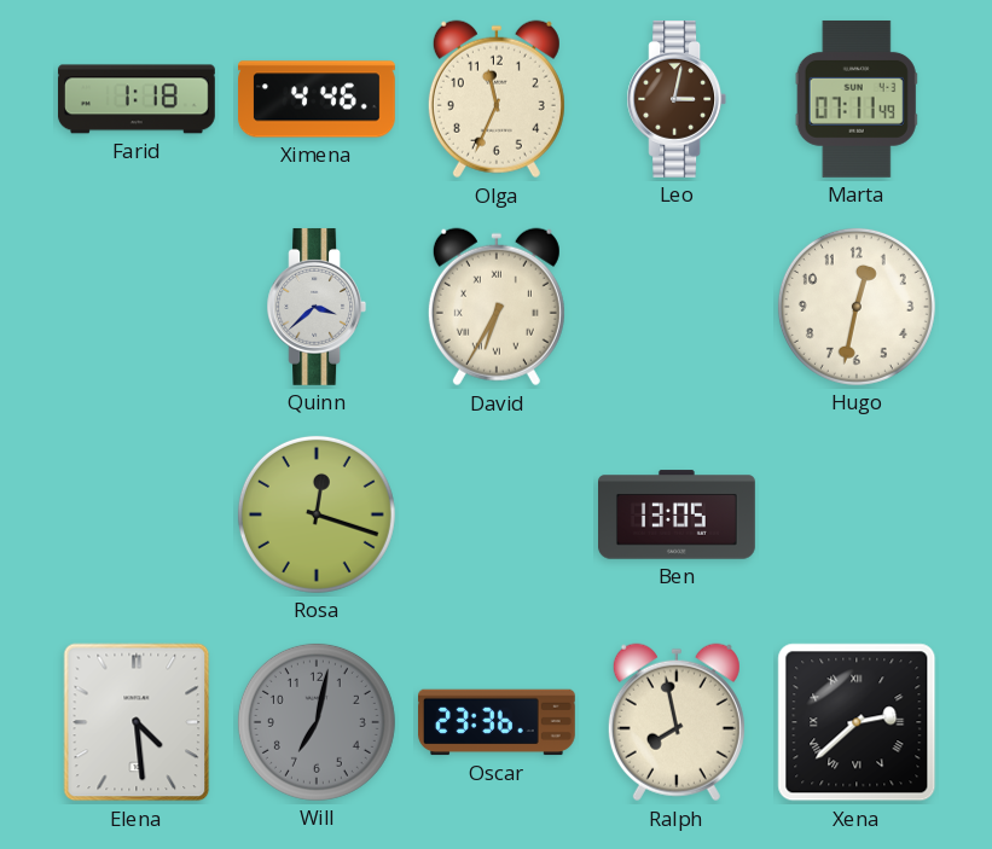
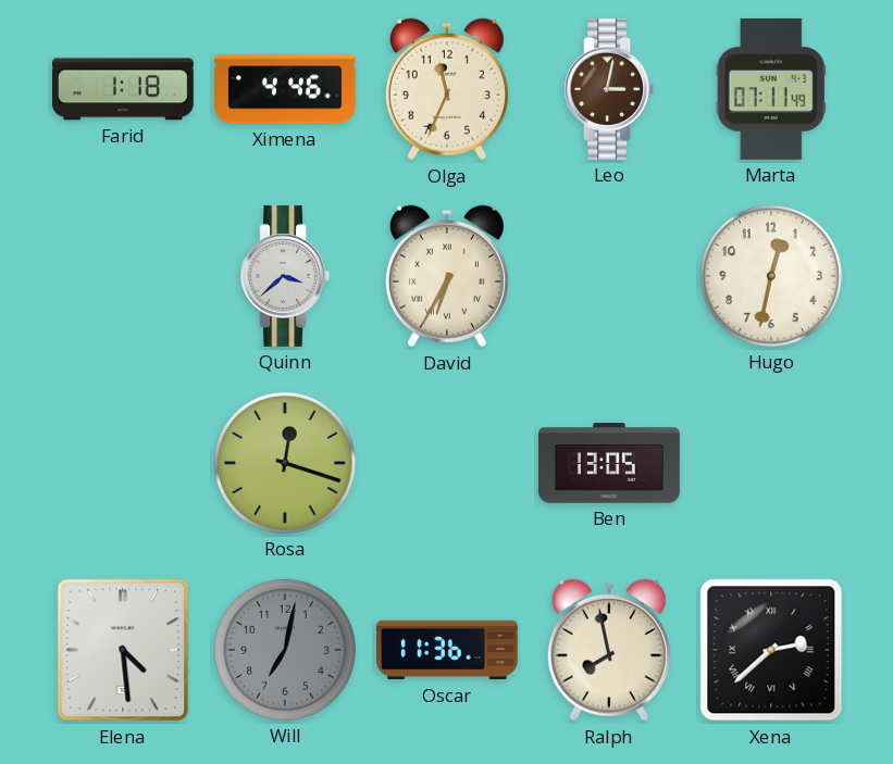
Oscar: 23:36 -> 11:36
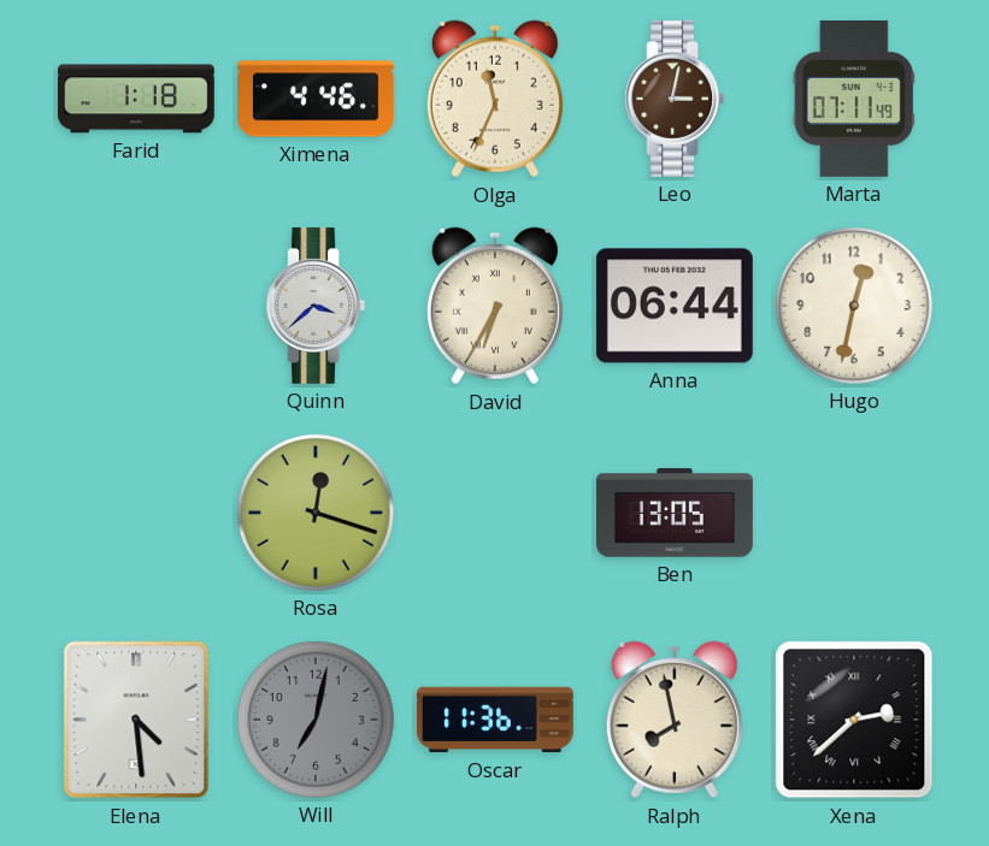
Anna: none -> 06:44
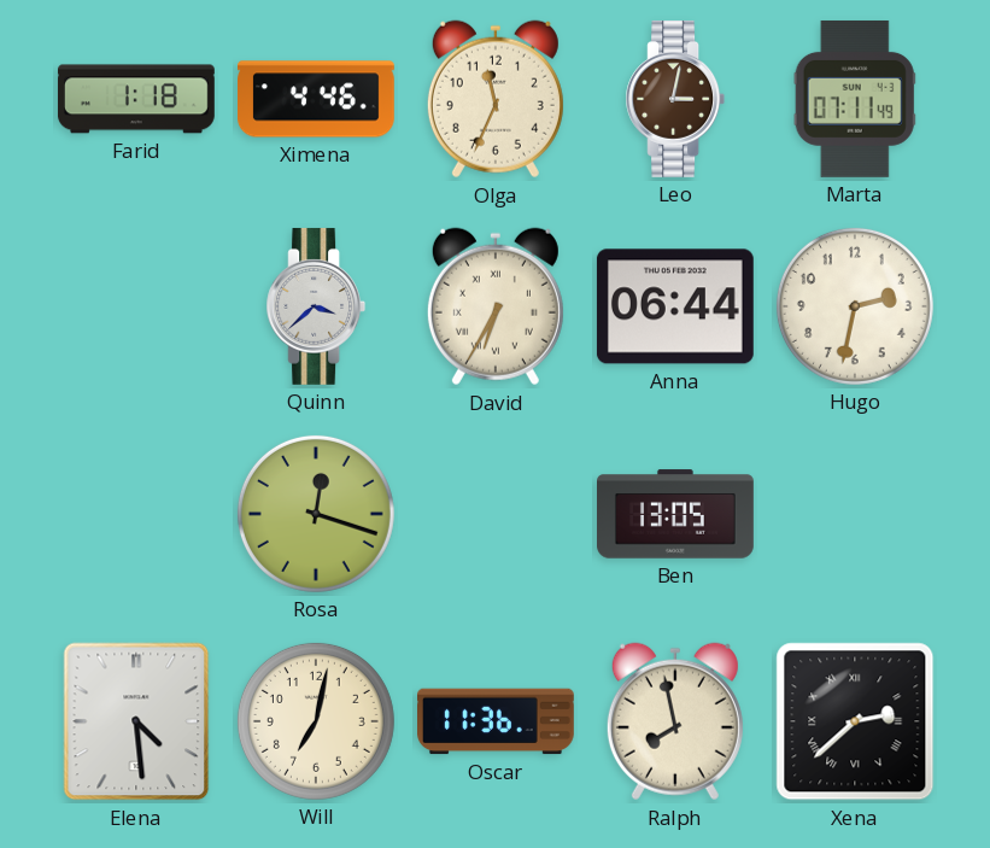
Hugo: 12:32 -> 2:32
Will dial: grey -> cream
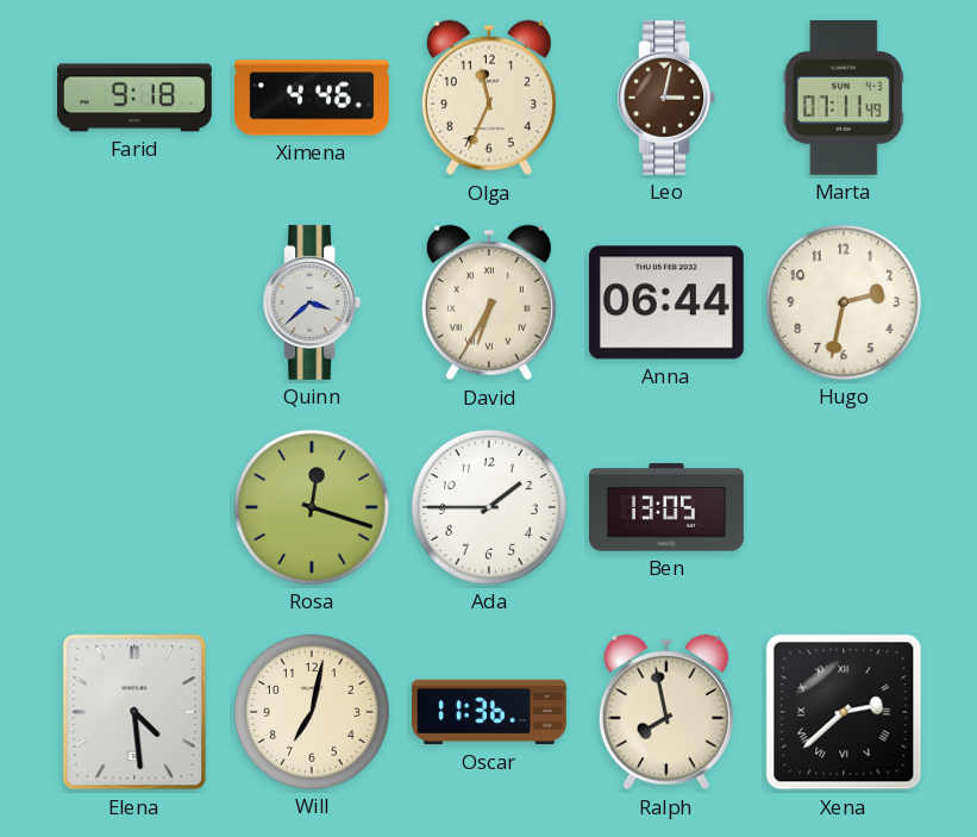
Farid: 1:18 -> 9:18
Ada: none -> 1:45
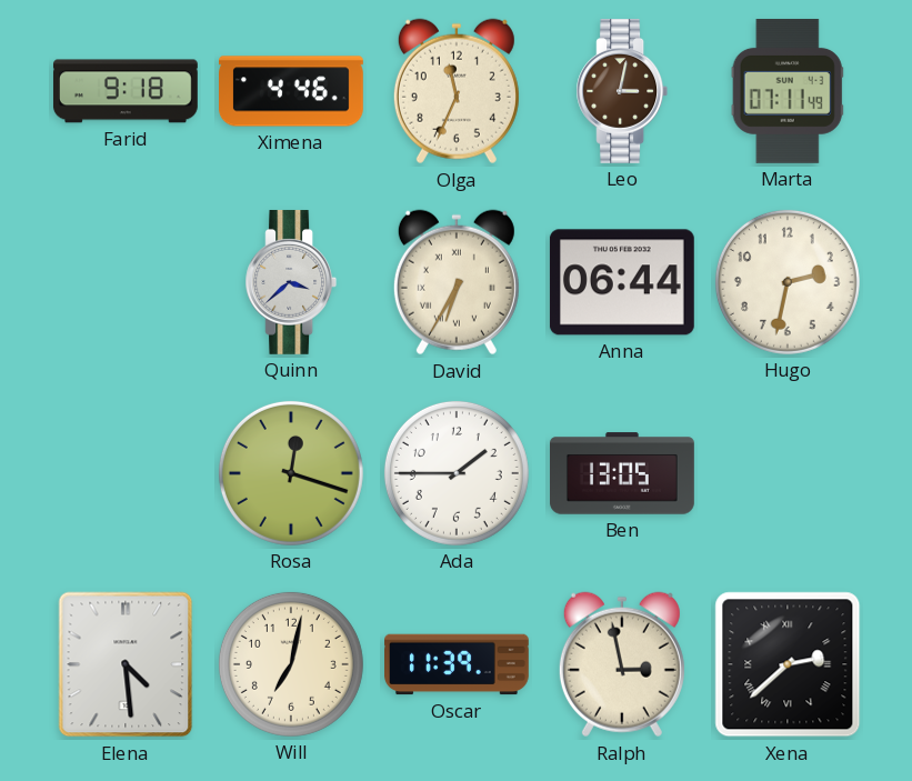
Oscar: 11:36 -> 11:39
Ralph: 7:58 -> 2:58
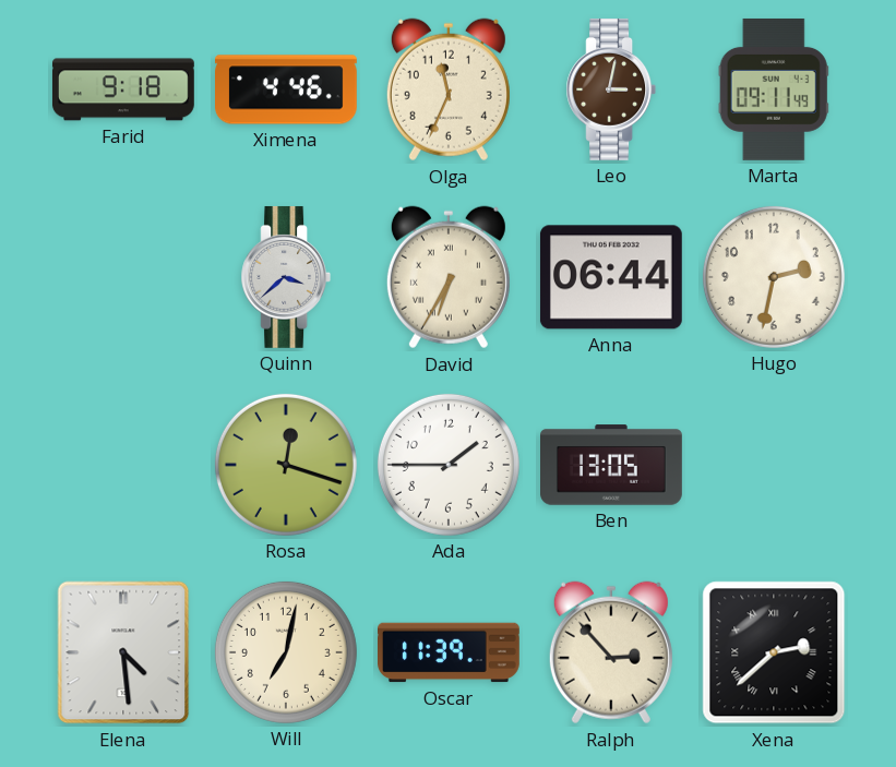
Marta: 07:11 -> 09:11
Ralph: 2:58 -> 2:53
